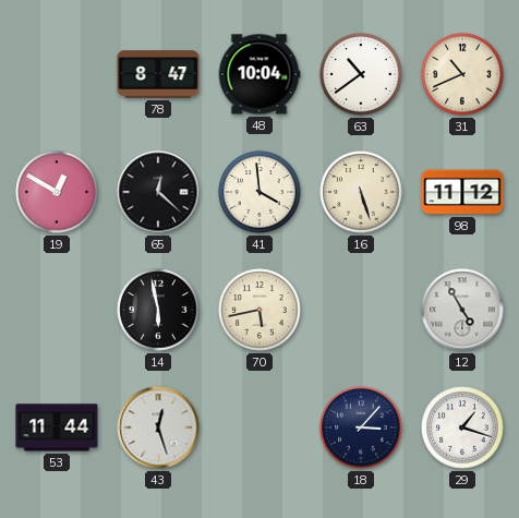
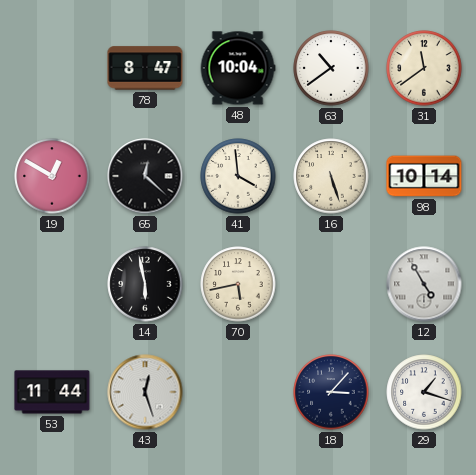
31: 10:41 -> 11:39
98: 11:12 -> 10:14
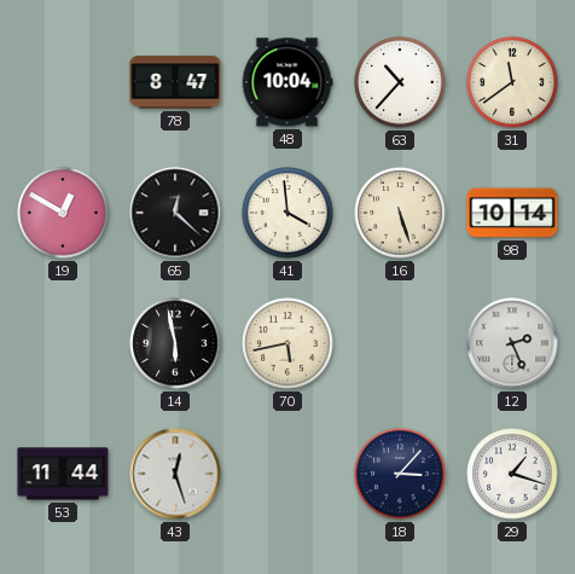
63: 10:39 -> 10:37
12: 4:55 -> 2:26
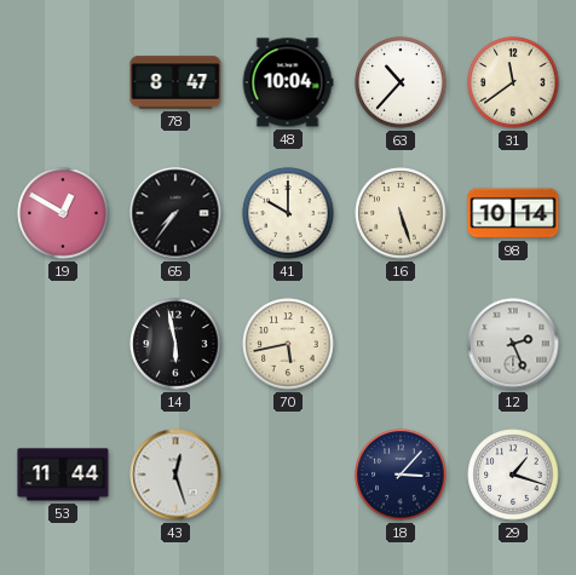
65: 12:22 -> 7:36
41: 3:59 -> 10:00
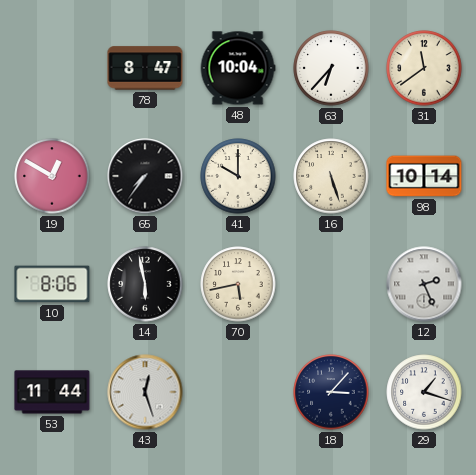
63: 10:37 -> 6:37
10: none -> 8:06
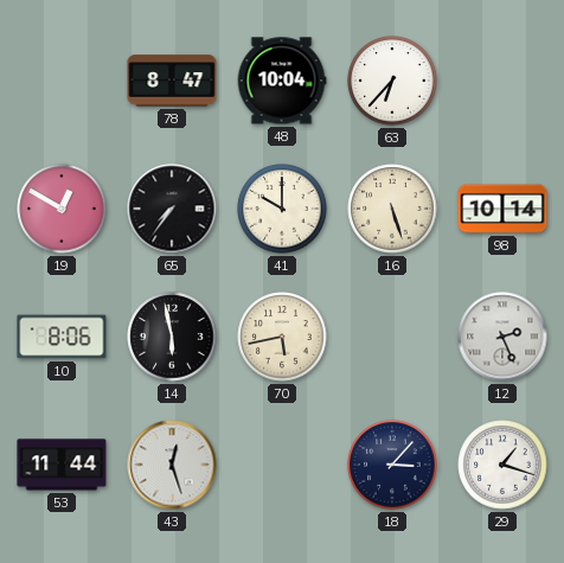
31: 11:39 -> none
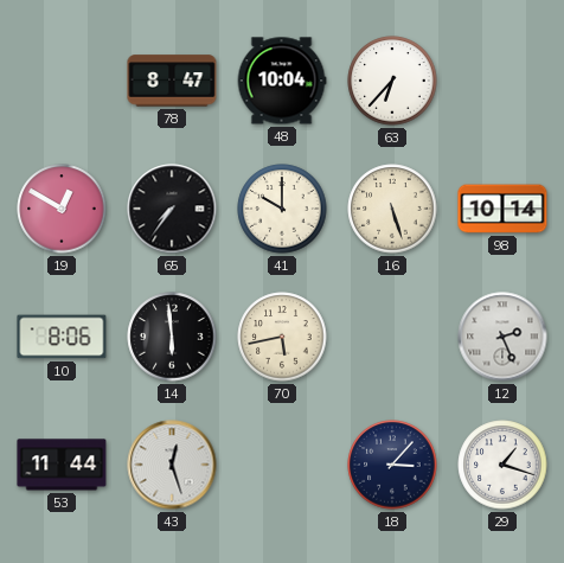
14: 5:58 -> 5:59
